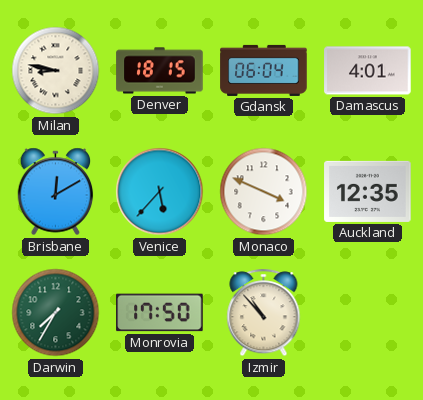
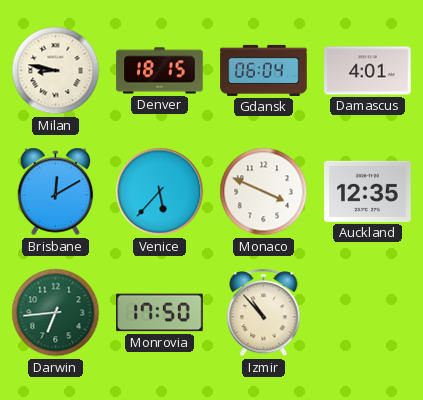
Darwin: 7:35 -> 6:44
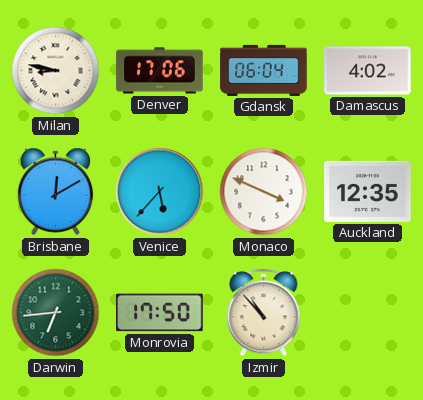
Denver: 18:15 -> 17:06
Damascus: 4:01 -> 4:02
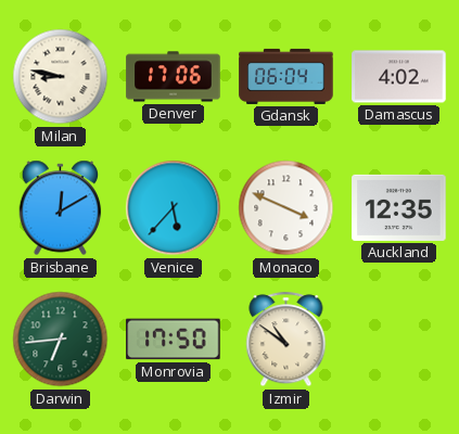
Izmir: 10:53 -> 10:51
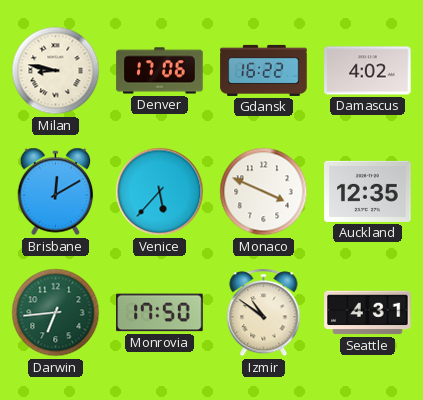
Gdansk: 06:04 -> 16:22
Seattle: none -> 4:31
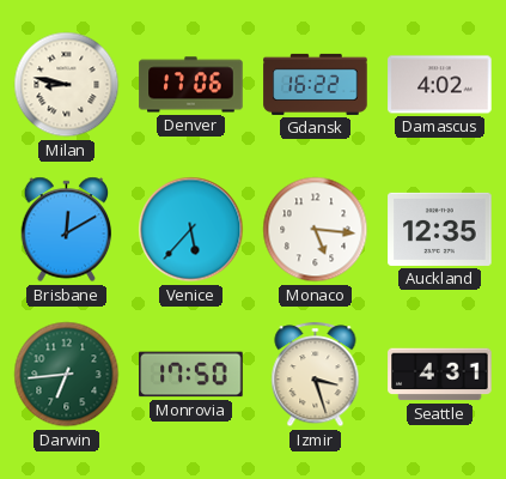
Monaco: 3:49 -> 5:16
Izmir: 10:51 -> 3:27
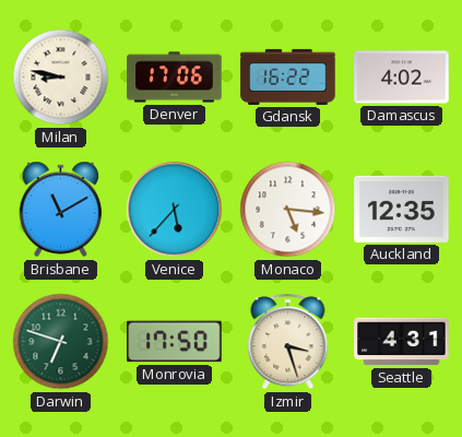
Brisbane: 12:10 -> 11:10
Darwin: 6:44 -> 6:48
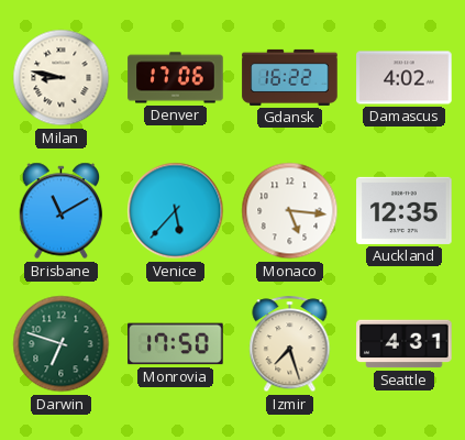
Izmir: 3:27 -> 7:27
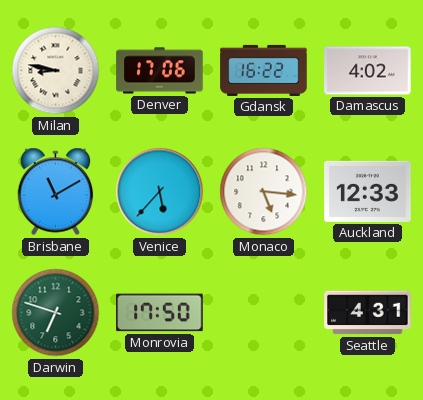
Auckland: 12:35 -> 12:33
Izmir: 7:27 -> none
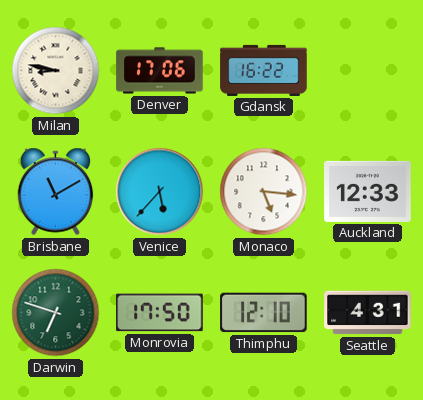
Damascus: 4:02 -> none
Thimphu: none -> 12:10
